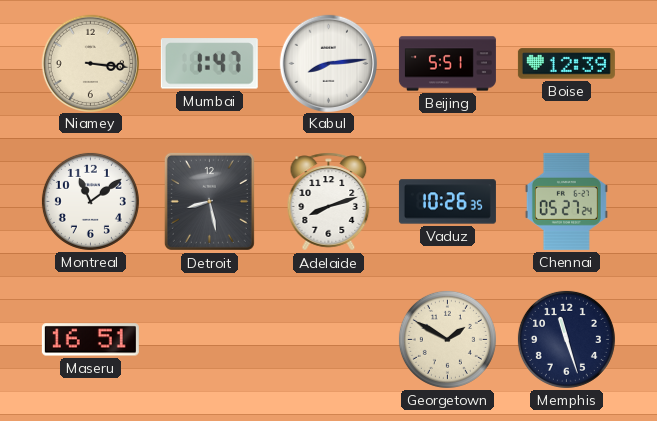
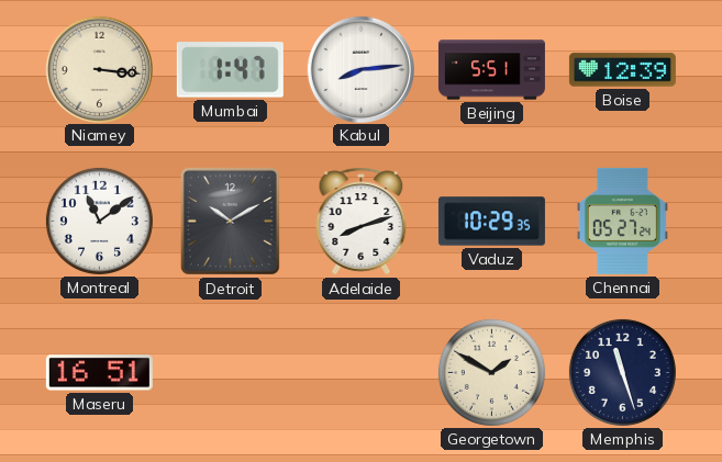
Detroit: 8:28 -> 10:10
Vaduz: 10:26 -> 10:29
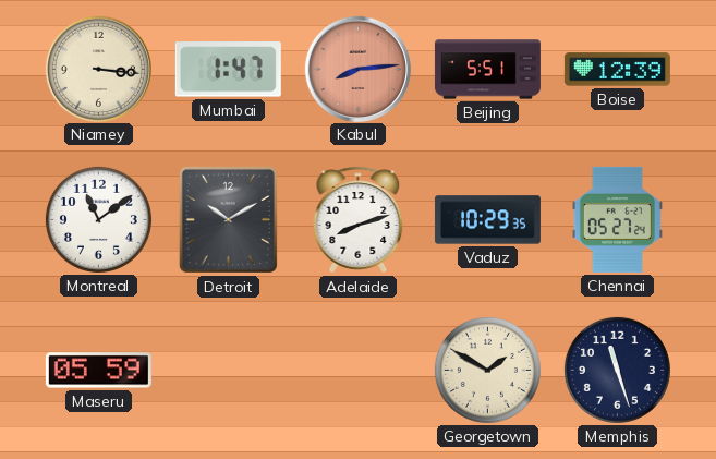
Kabul dial: white -> salmon
Maseru: 16:51 -> 05:59
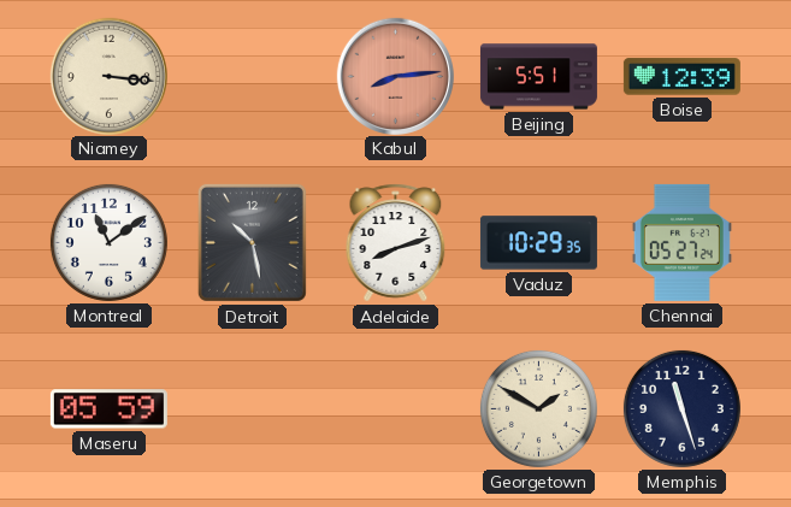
Mumbai: 1:47 -> none
Detroit: 10:10 -> 10:28
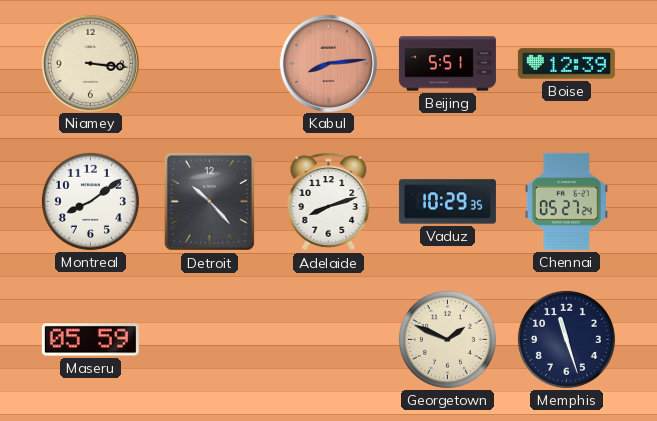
Montreal: 11:09 -> 8:09
Detroit: 10:28 -> 10:23
Georgetown: 1:50 -> 1:49
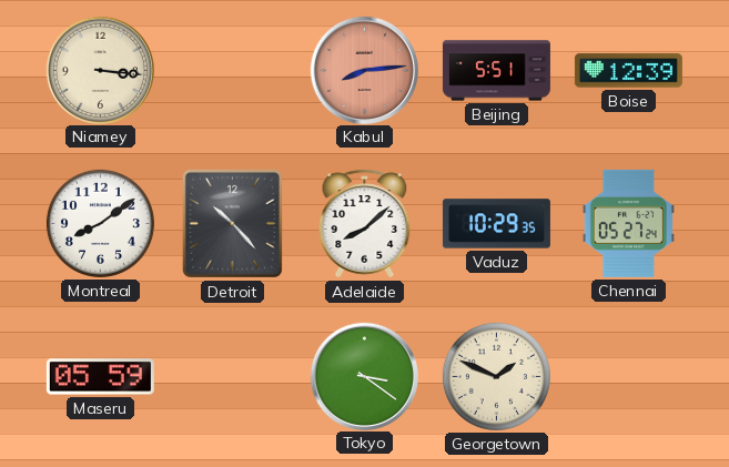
Adelaide: 8:12 -> 8:08
Tokyo: none -> 3:21
Memphis: 11:27 -> none
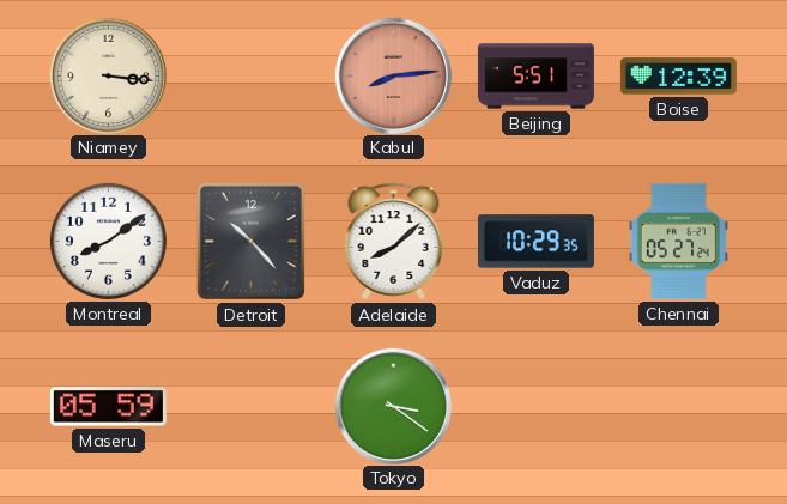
Georgetown: 1:49 -> none
